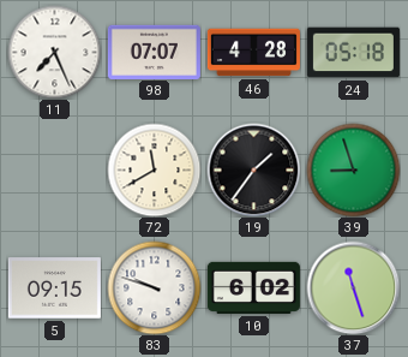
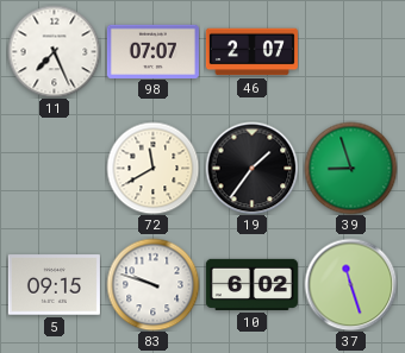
46: 4:28 -> 2:07
24: 05:18 -> none
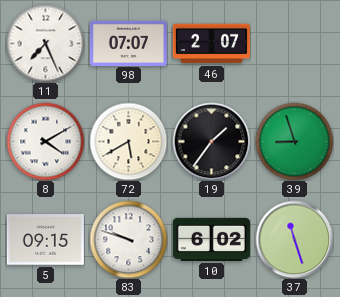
8: none -> 4:10
72: 11:40 -> 5:40
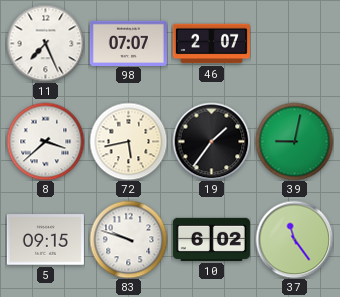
8: 4:10 -> 3:38
72: 5:40 -> 5:43
39: 8:57 -> 9:02
37: 11:27 -> 11:24
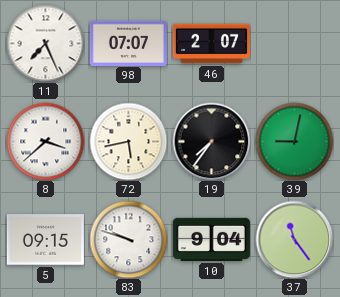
19: 1:36 -> 7:36
10: 6:02 -> 9:04
